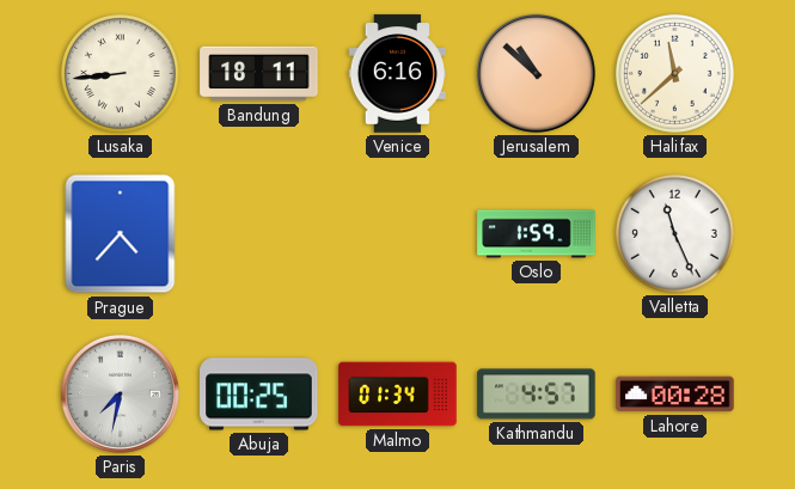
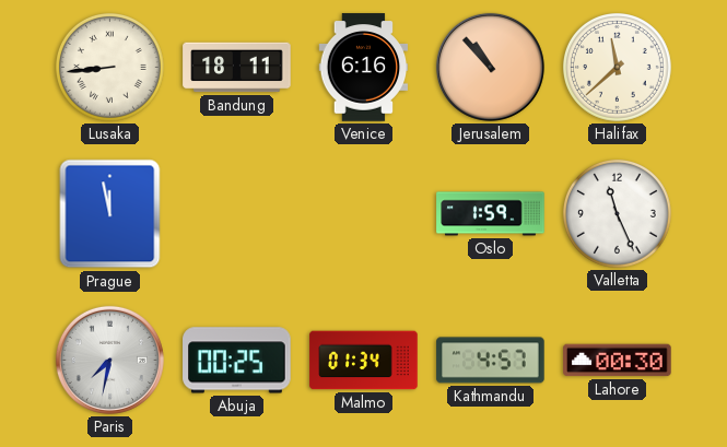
Jerusalem: 10:52 -> 10:53
Prague: 4:37 -> 11:58
Lahore: 00:28 -> 00:30
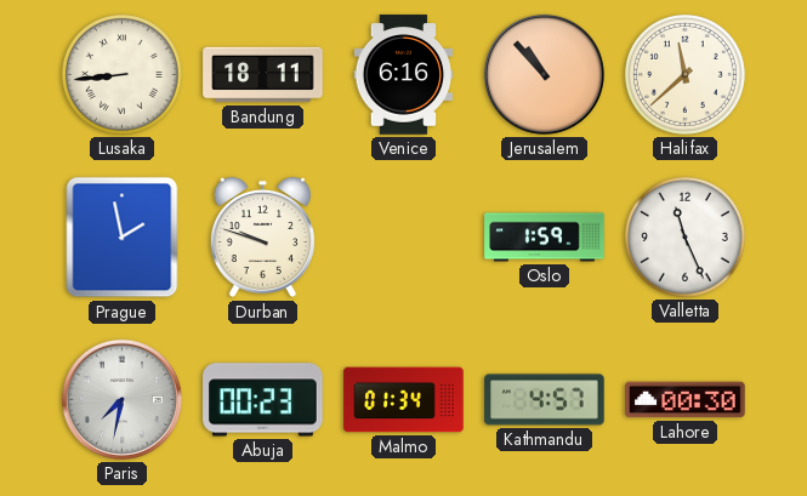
Prague: 11:58 -> 1:58
Durban: none -> 9:48
Abuja: 00:25 -> 00:23
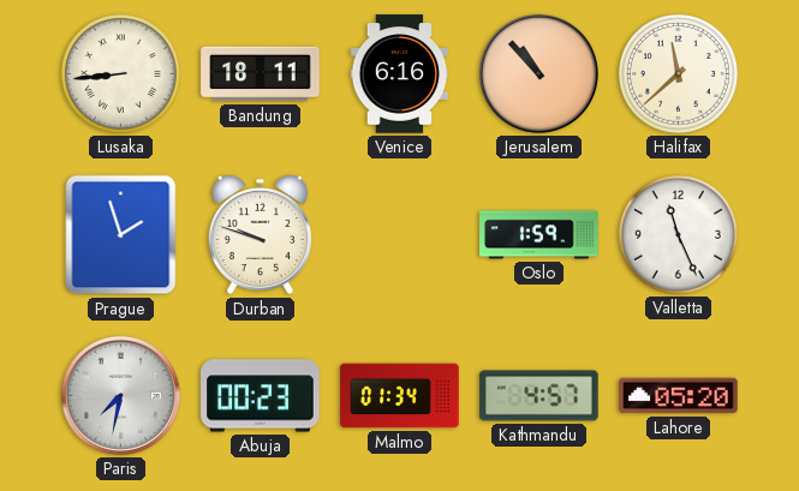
Prague: 1:58 -> 1:57
Lahore: 00:30 -> 05:20
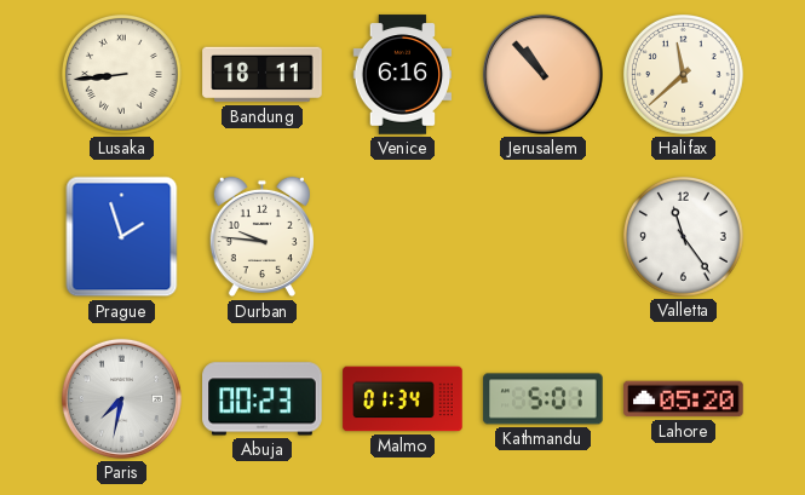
Durban: 9:48 -> 9:46
Oslo: 1:59 -> none
Valletta: 11:26 -> 11:24
Kathmandu: 4:57 -> 5:01
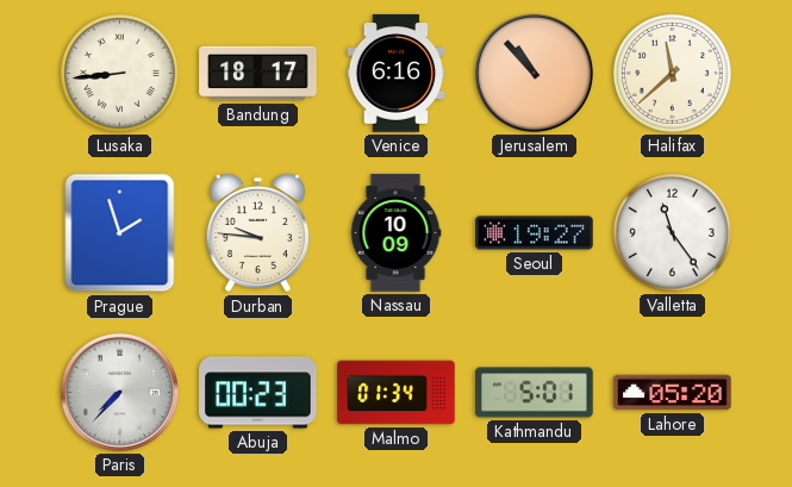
Bandung: 18:11 -> 18:17
Nassau: none -> 10:09
Seoul: none -> 19:27
Paris: 7:32 -> 7:37
